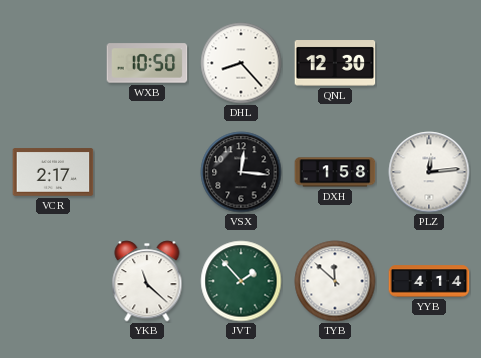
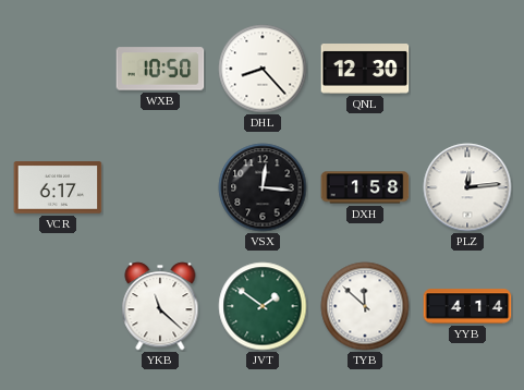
VCR: 2:17 -> 6:17
JVT: 1:53 -> 1:51
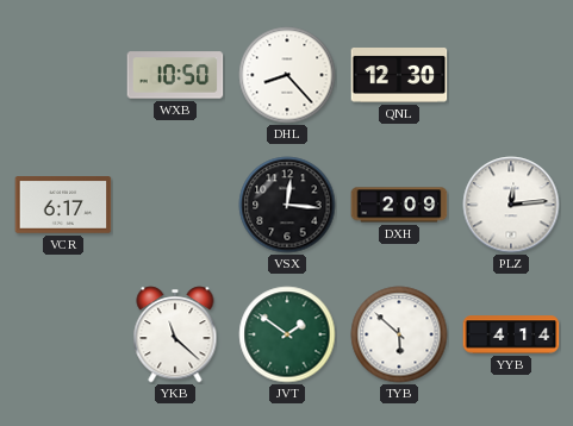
DXH: 1:58 -> 2:09
TYB: 11:52 -> 5:52
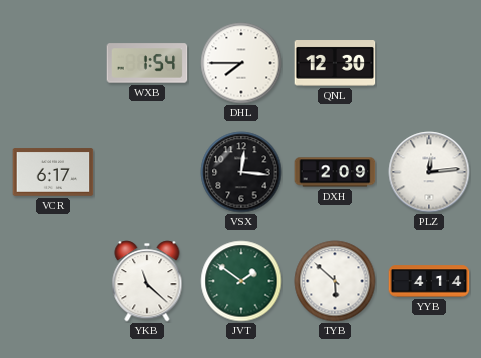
WXB: 10:50 -> 1:54
DHL: 8:23 -> 7:45
